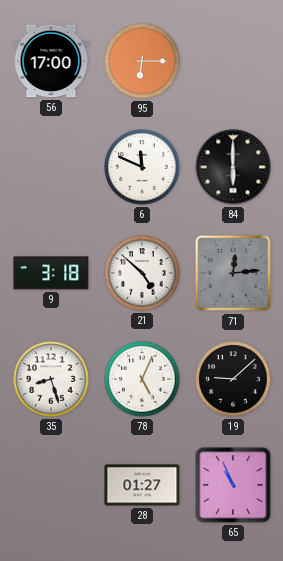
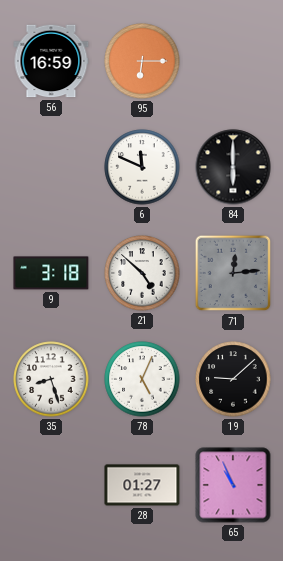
56: 17:00 -> 16:59
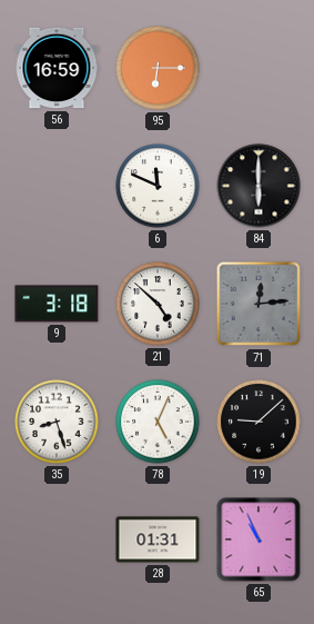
28: 01:27 -> 01:31
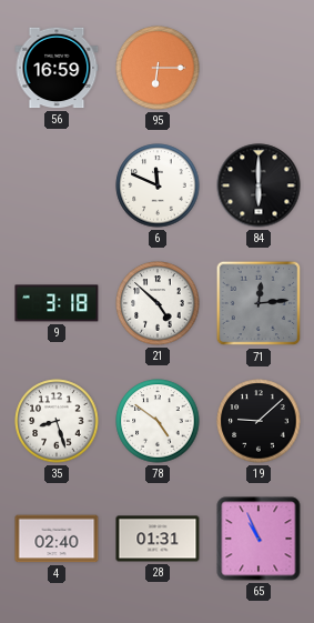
78: 5:04 -> 4:51
4: none -> 02:40
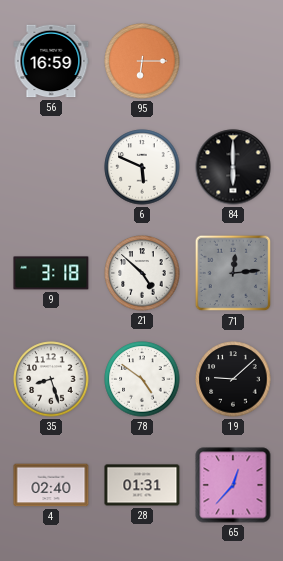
6: 11:49 -> 5:49
65: 10:56 -> 12:37
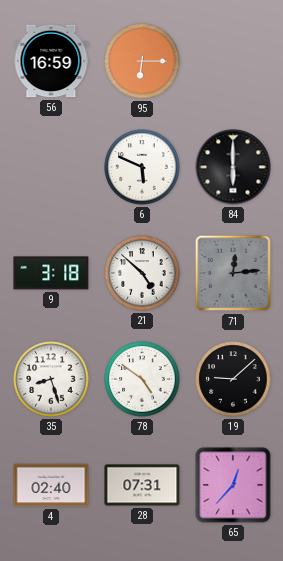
28: 01:31 -> 07:31
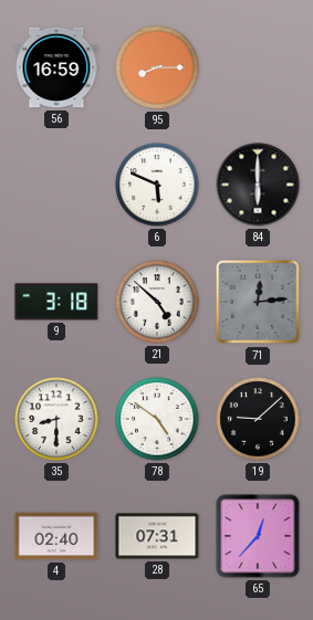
95: 6:15 -> 8:15
35: 8:27 -> 8:30
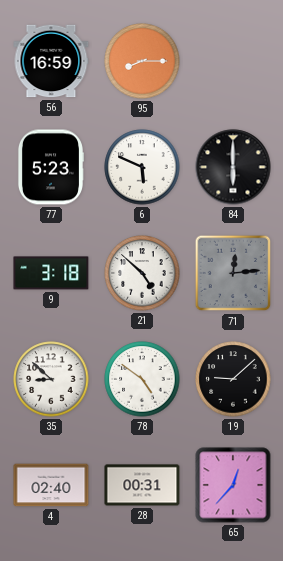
77: none -> 5:23
35: 8:30 -> 8:52
28: 07:31 -> 00:31
